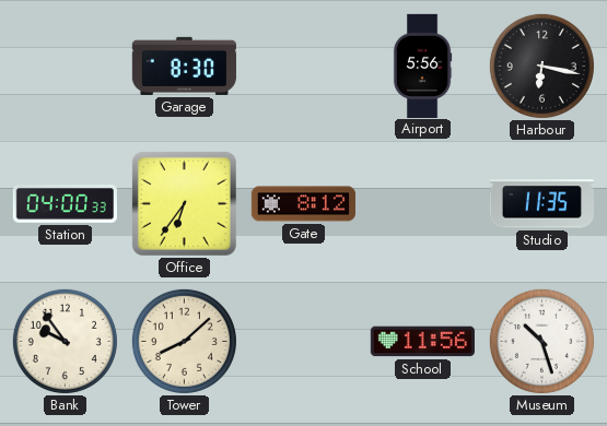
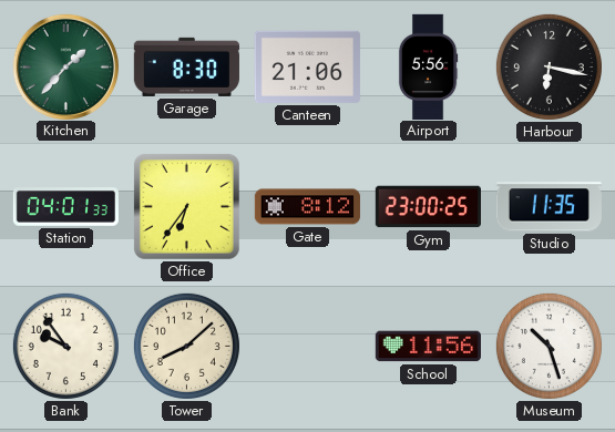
Kitchen: none -> 1:37
Canteen: none -> 21:06
Station: 04:00 -> 04:01
Gym: none -> 23:00
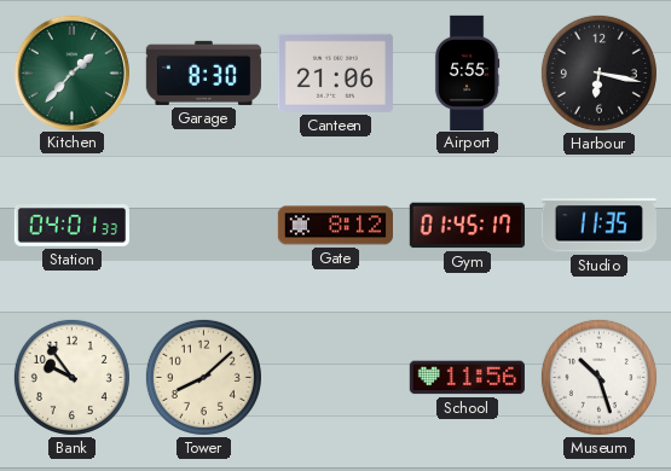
Airport: 5:56 -> 5:55
Office: 6:36 -> none
Gym: 23:00 -> 01:45
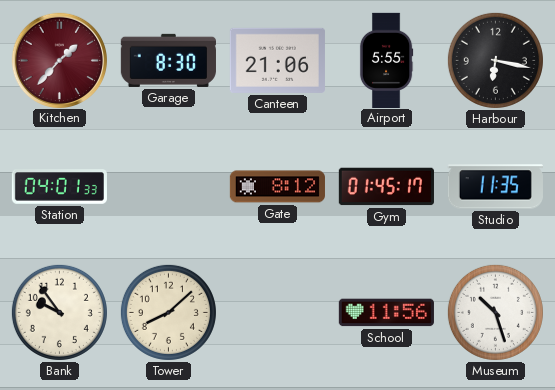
Kitchen dial: green -> burgundy
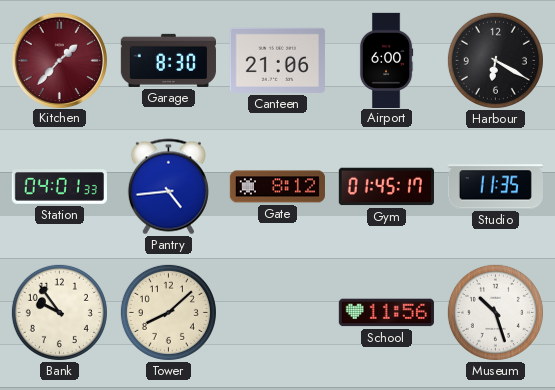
Airport: 5:55 -> 6:00
Harbour: 6:17 -> 6:20
Pantry: none -> 4:44
